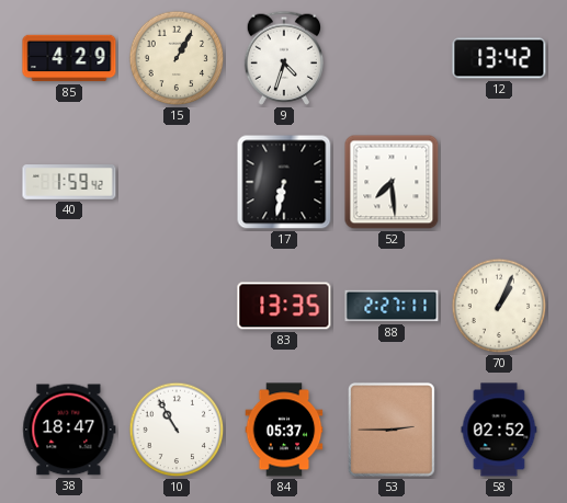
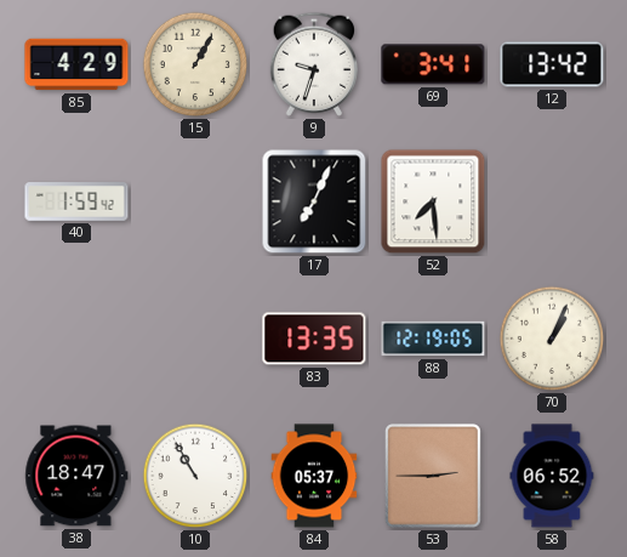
9: 4:33 -> 9:33
69: none -> 3:41
17: 6:32 -> 7:04
88: 2:27 -> 12:19
58: 02:52 -> 06:52
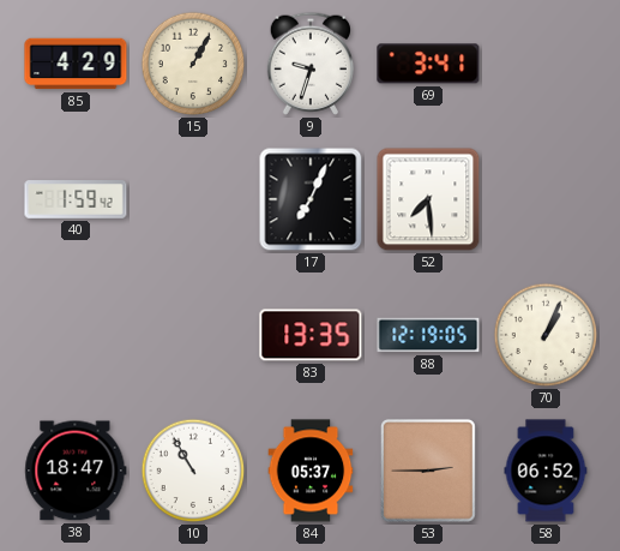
12: 13:42 -> none
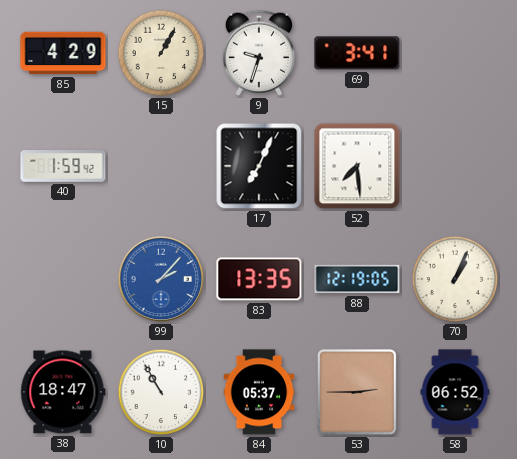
99: none -> 2:07
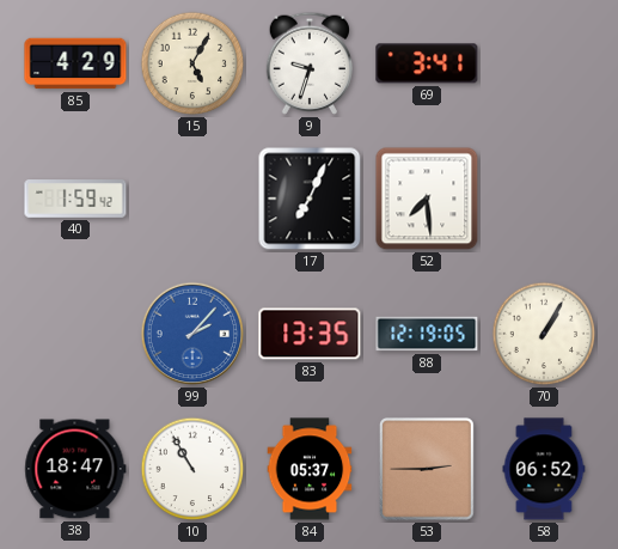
15: 1:05 -> 5:05
70: 1:04 -> 1:05
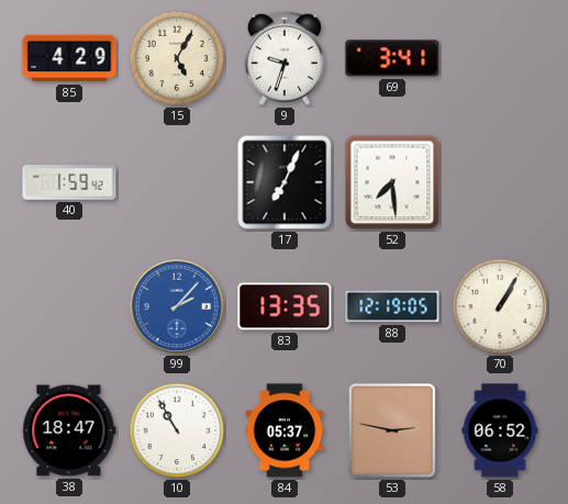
53: 2:45 -> 2:47
